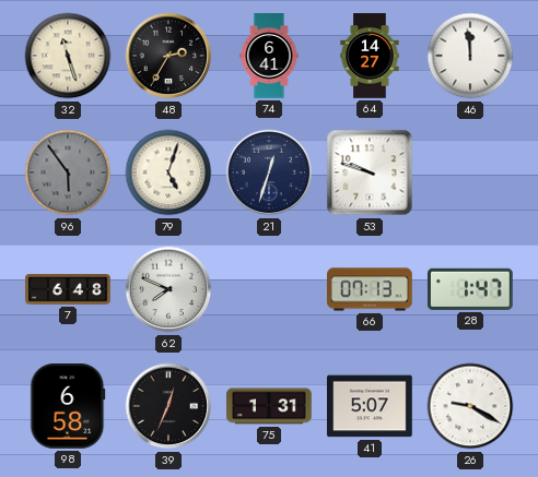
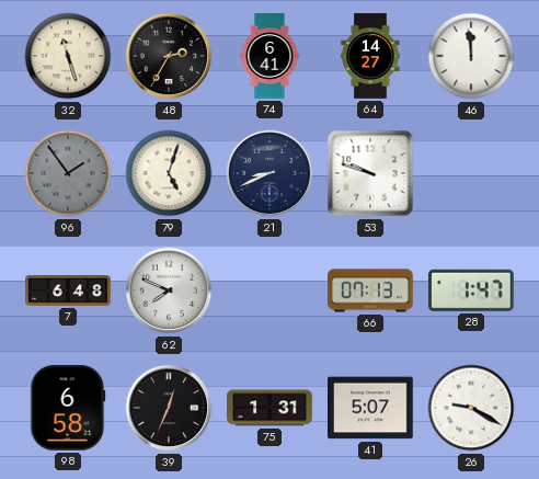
96: 5:54 -> 1:54
21: 12:33 -> 8:41
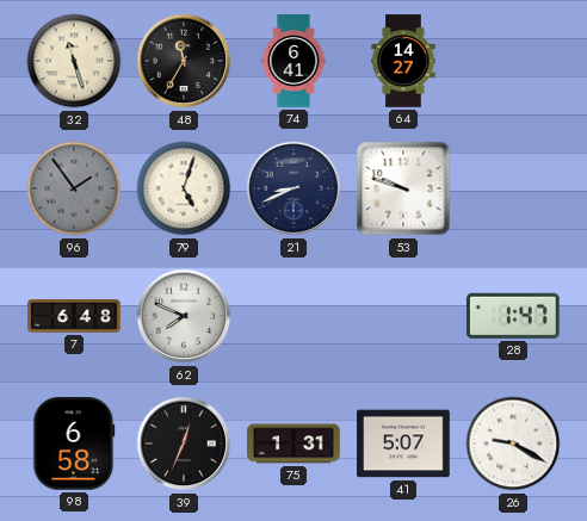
48: 2:35 -> 11:35
46: 11:59 -> none
66: 07:13 -> none
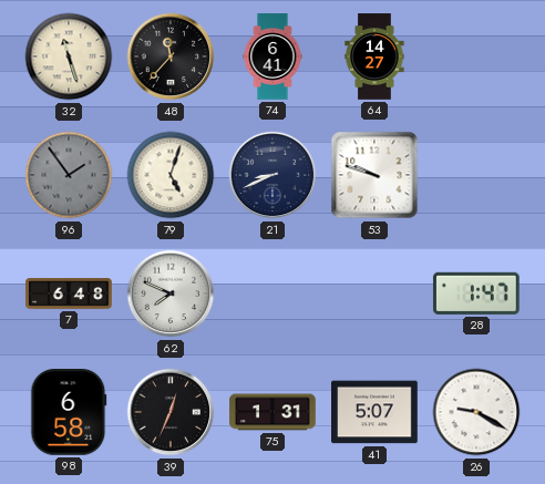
48: 11:35 -> 11:37
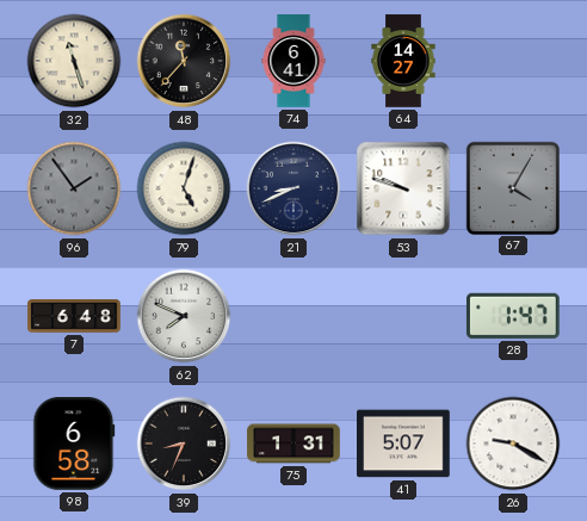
67: none -> 4:05
39: 12:34 -> 8:34
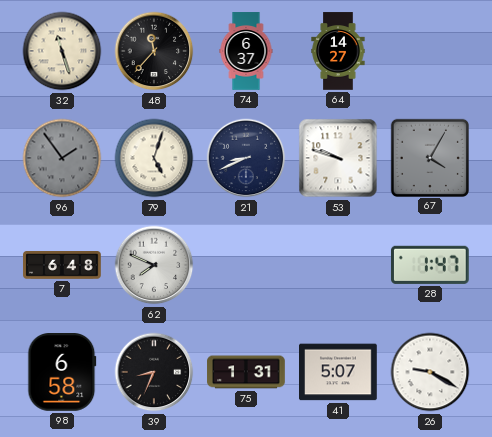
74: 6:41 -> 6:37
